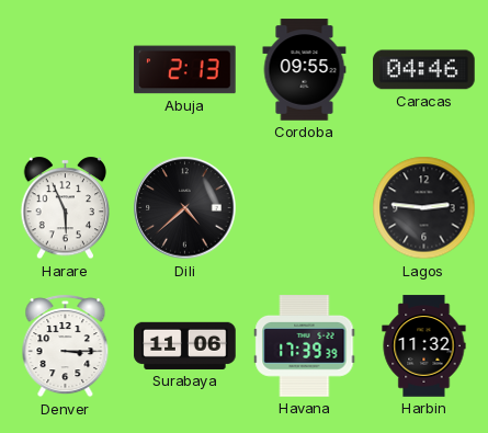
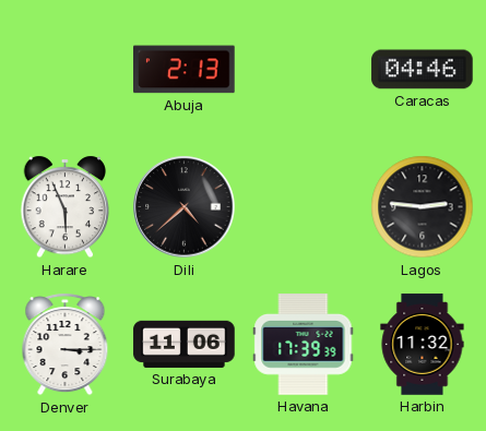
Cordoba: 09:55 -> none
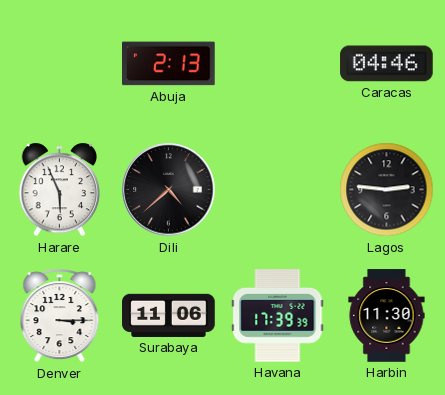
Harbin: 11:32 -> 11:30
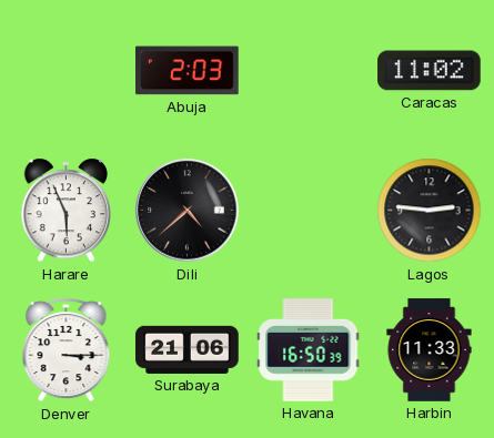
Abuja: 2:13 -> 2:03
Caracas: 04:46 -> 11:02
Surabaya: 11:06 -> 21:06
Havana: 17:39 -> 16:50
Harbin: 11:30 -> 11:33
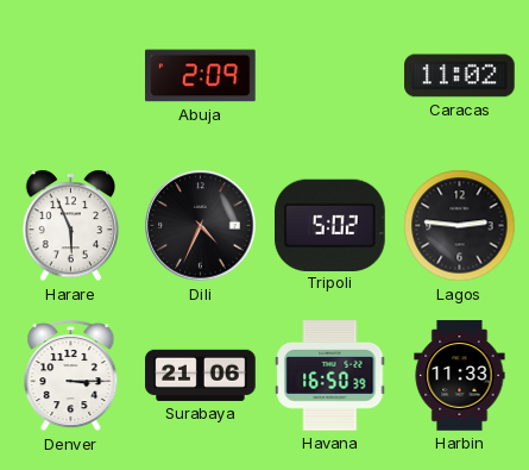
Abuja: 2:03 -> 2:09
Dili: 4:38 -> 4:34
Tripoli: none -> 5:02
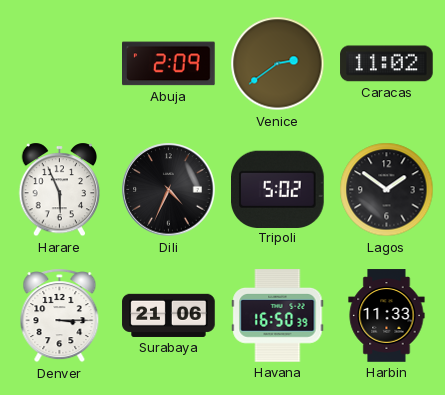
Venice: none -> 2:39
Lagos: 2:46 -> 1:51
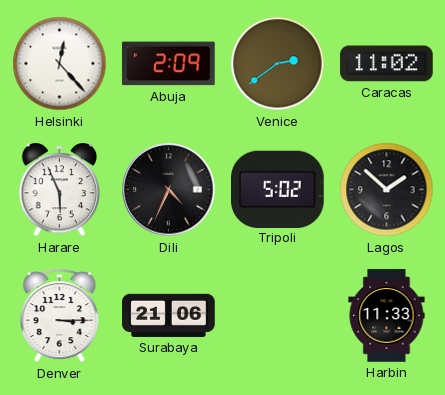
Helsinki: none -> 12:23
Lagos: 1:51 -> 1:52
Havana: 16:50 -> none
